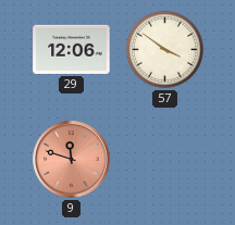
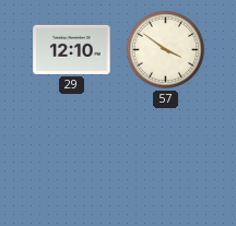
29: 12:06 -> 12:10
9: 11:48 -> none
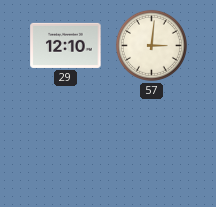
57: 3:51 -> 3:01
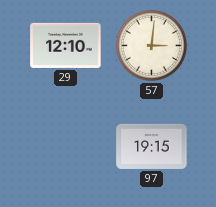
97: none -> 19:15
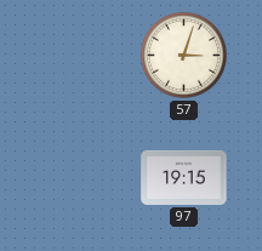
29: 12:10 -> none
57: 3:01 -> 3:03
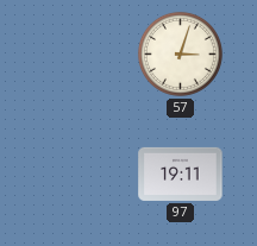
97: 19:15 -> 19:11
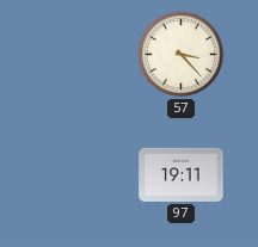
57: 3:03 -> 3:23
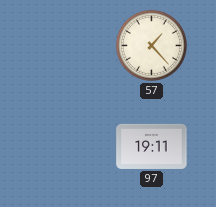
57: 3:23 -> 1:23
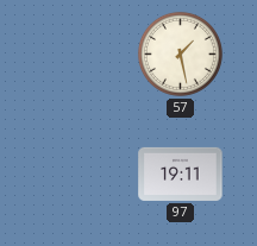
57: 1:23 -> 1:28
